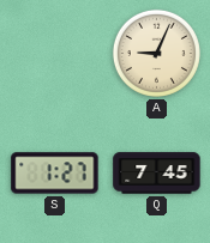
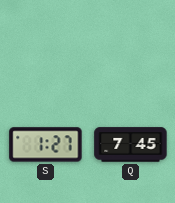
A: 9:04 -> none
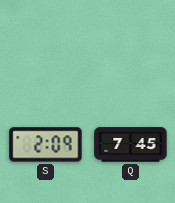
S: 1:27 -> 2:09
